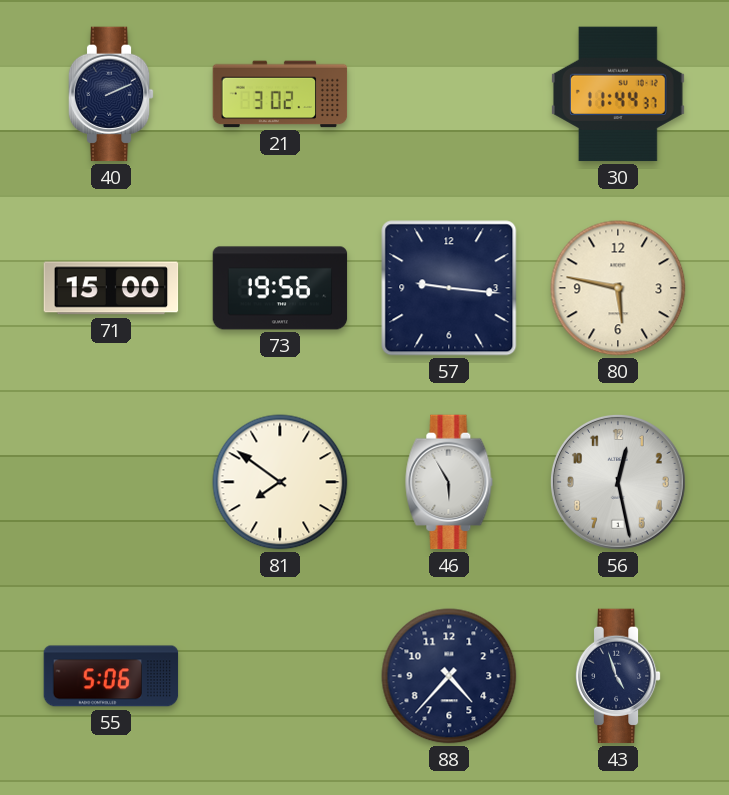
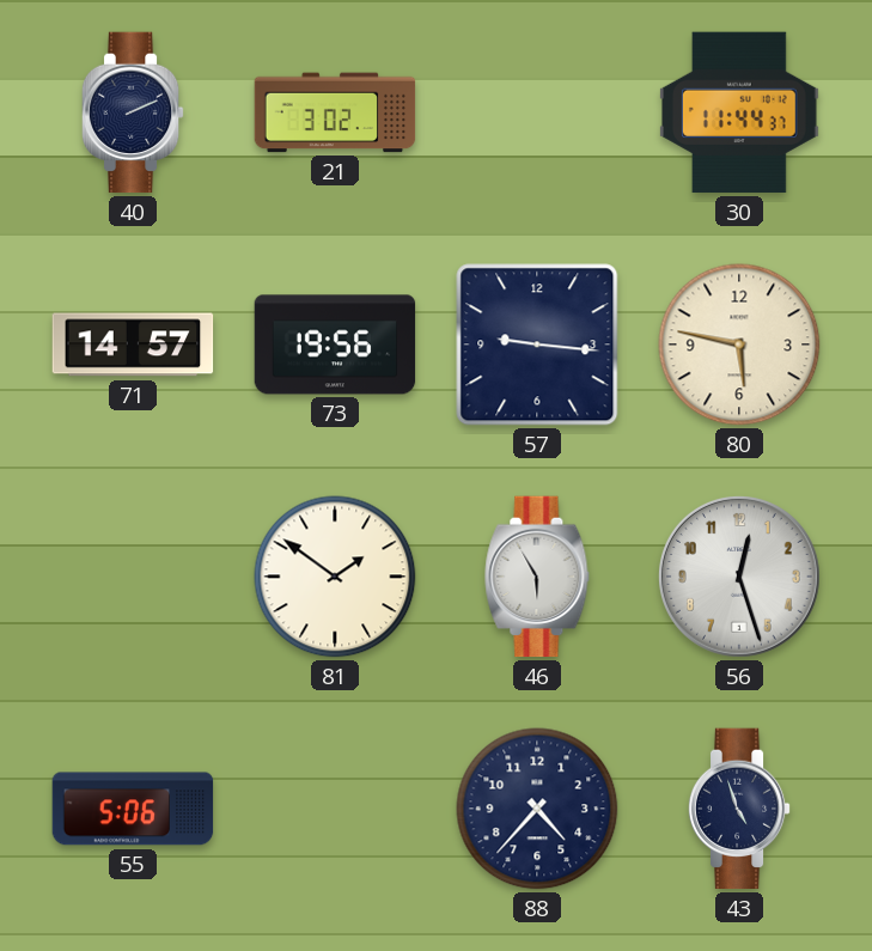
71: 15:00 -> 14:57
81: 7:51 -> 1:51
56: 12:28 -> 12:27
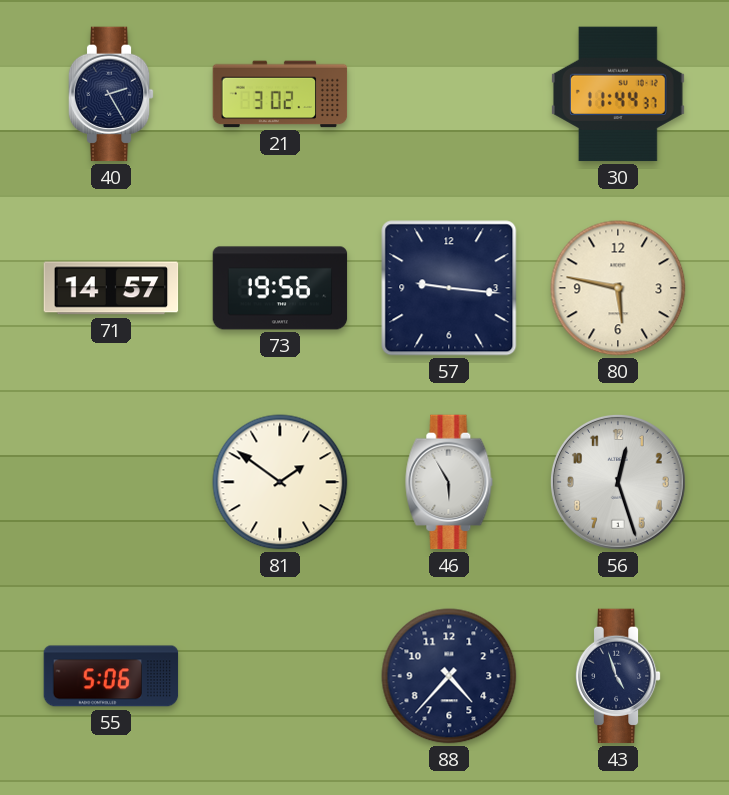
40: 2:11 -> 2:25
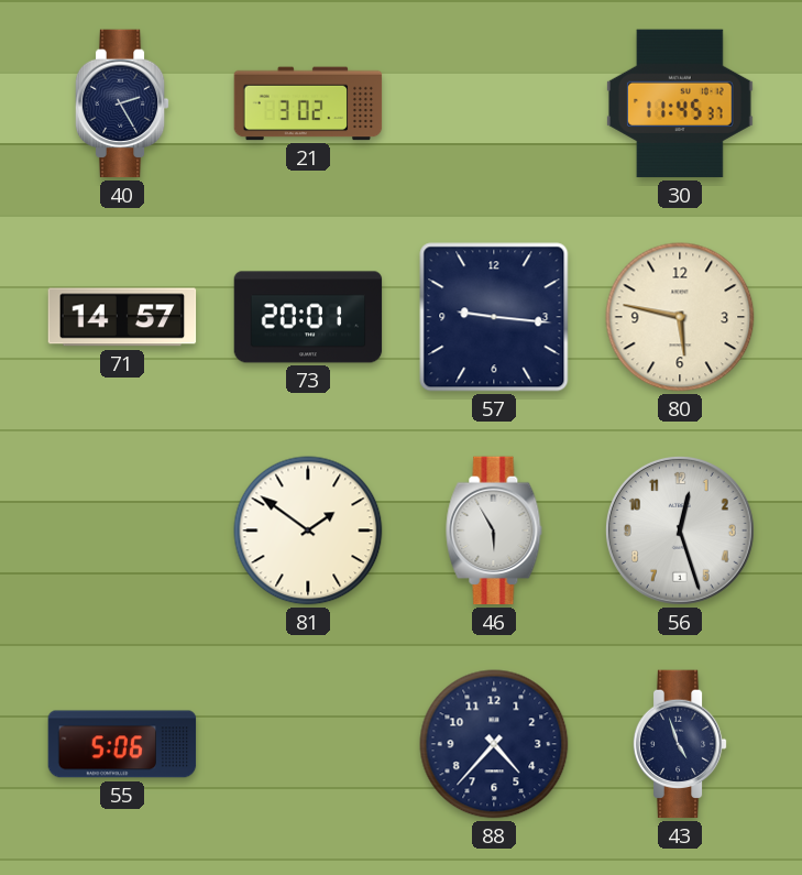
30: 11:44 -> 11:45
73: 19:56 -> 20:01
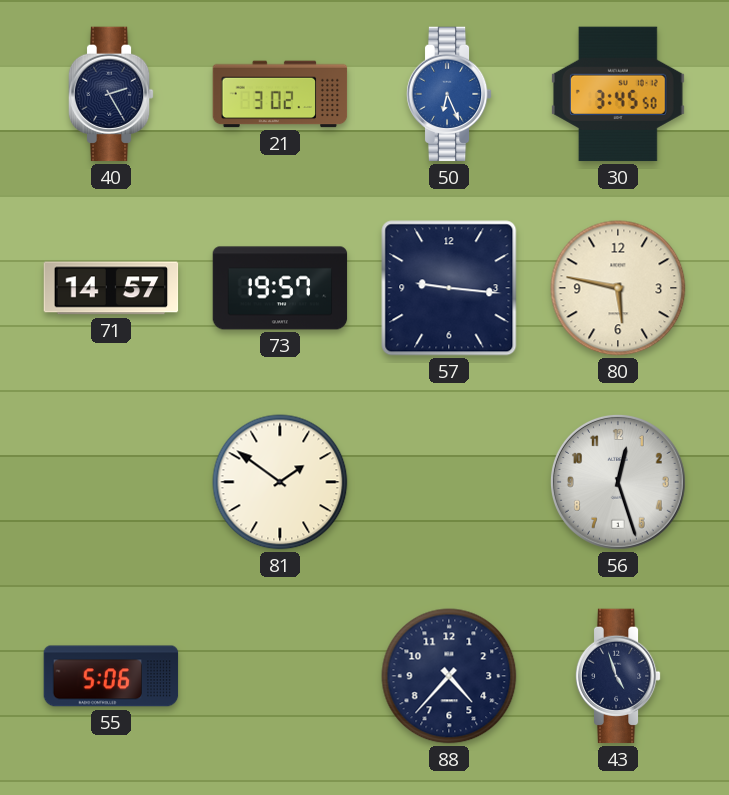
50: none -> 6:26
30: 11:45 -> 3:45
73: 20:01 -> 19:57
46: 5:55 -> none
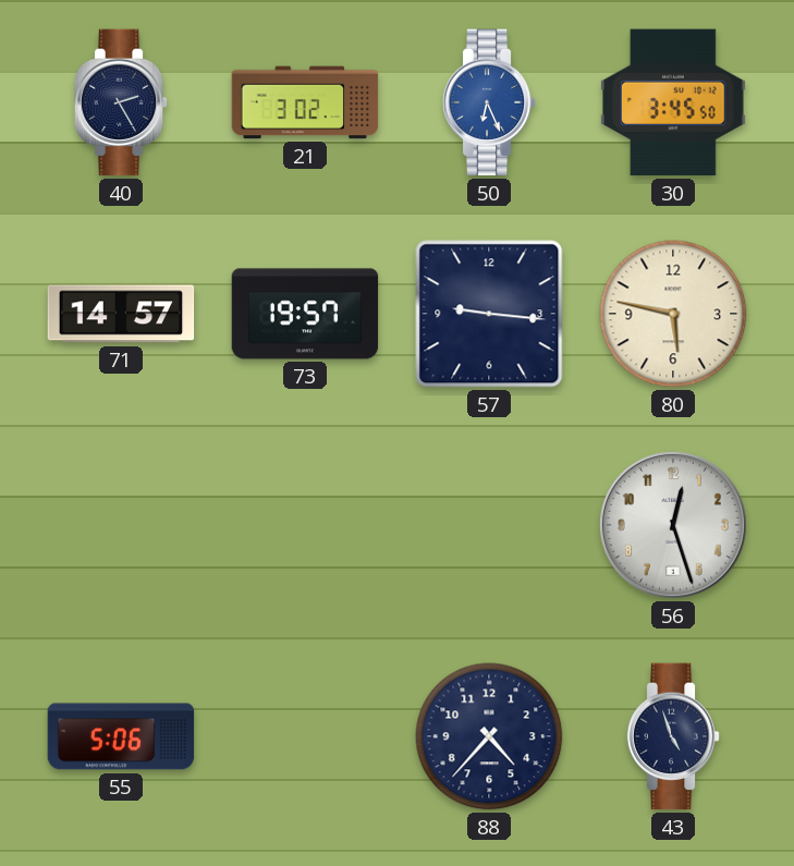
81: 1:51 -> none
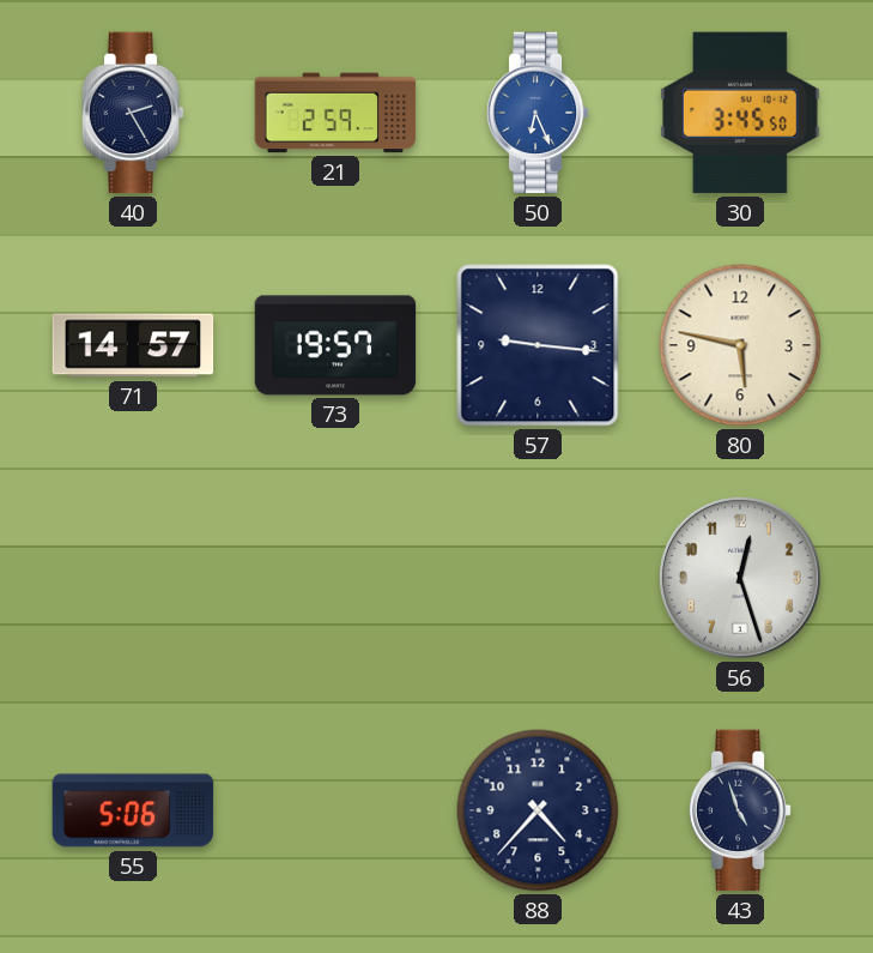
21: 3:02 -> 2:59
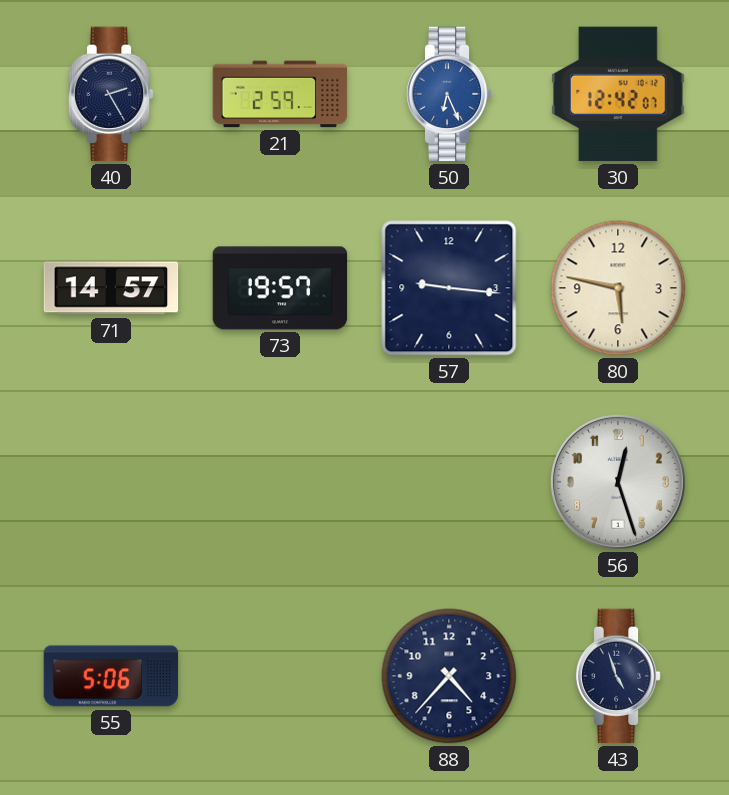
30: 3:45 -> 12:42
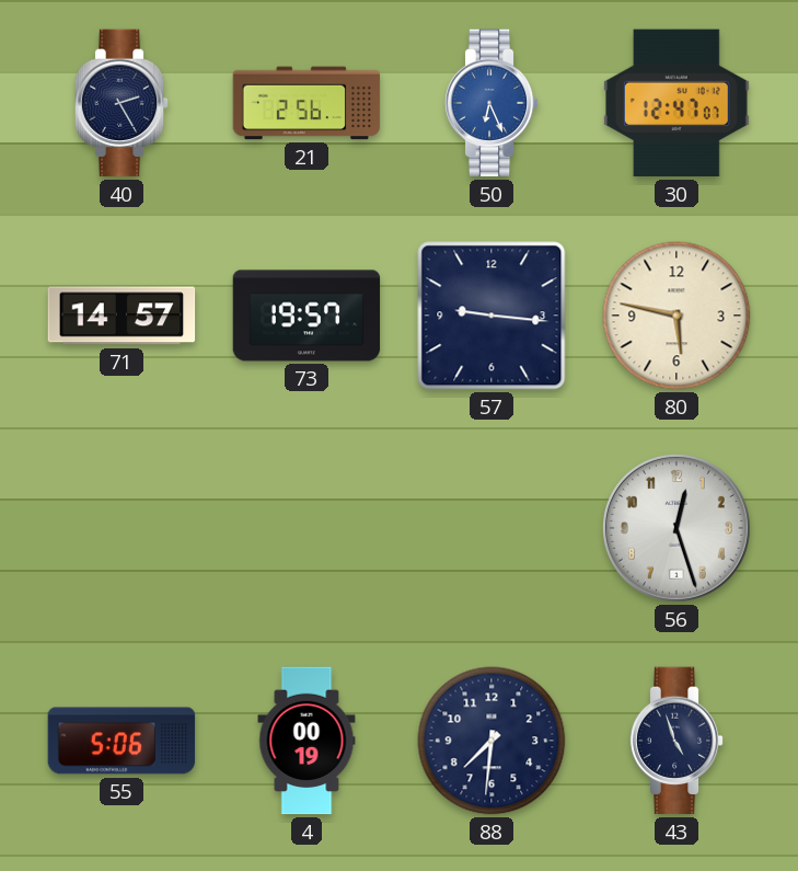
21: 2:59 -> 2:56
30: 12:42 -> 12:47
4: none -> 00:19
88: 4:37 -> 7:31
